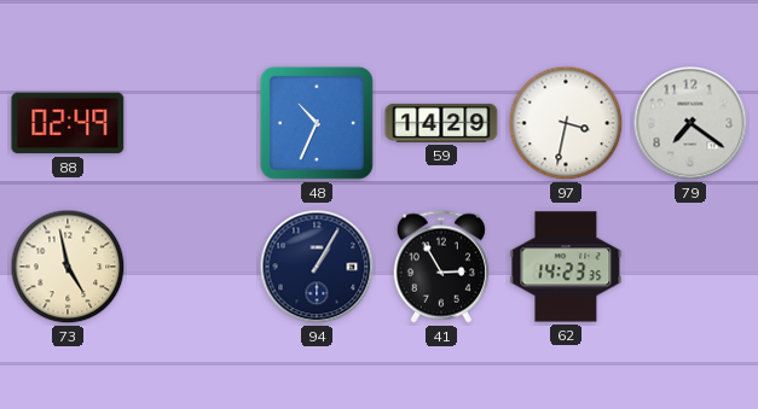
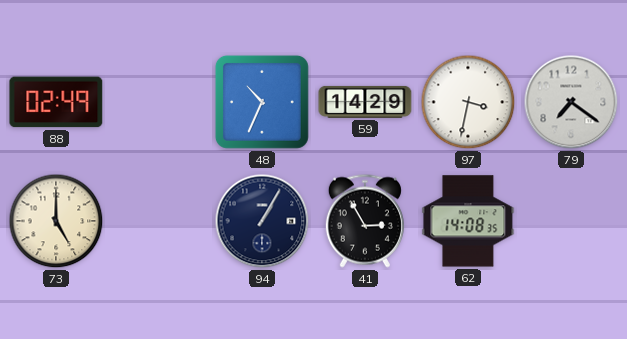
73: 4:58 -> 5:00
62: 14:23 -> 14:08
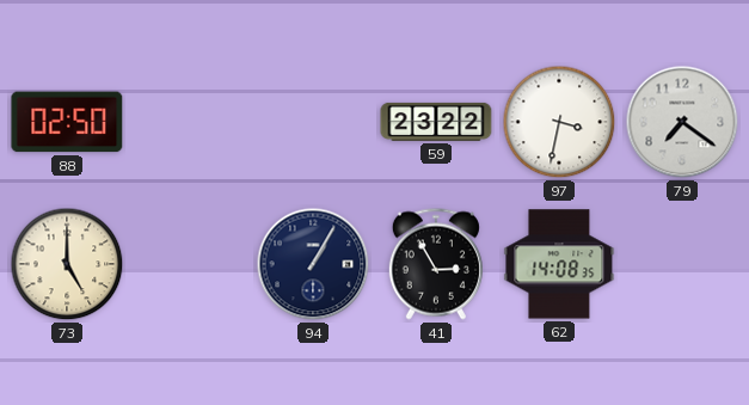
88: 02:49 -> 02:50
48: 10:34 -> none
59: 14:29 -> 23:22
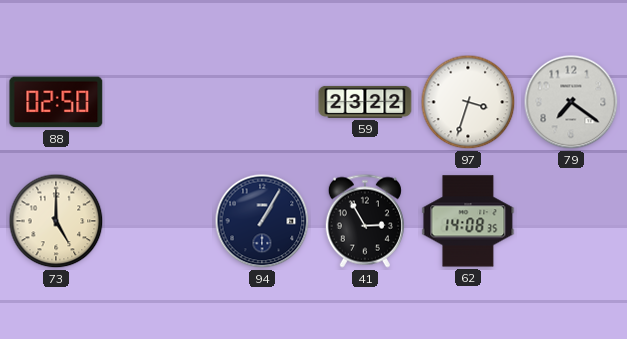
97: 3:32 -> 3:33
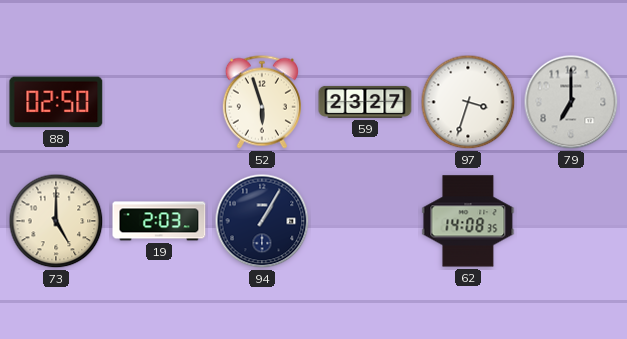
52: none -> 5:57
59: 23:22 -> 23:27
79: 7:21 -> 7:00
19: none -> 2:03
41: 2:55 -> none
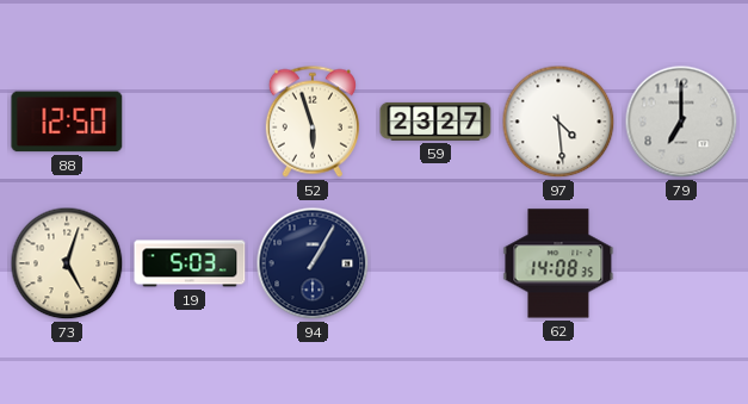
88: 02:50 -> 12:50
97: 3:33 -> 4:29
73: 5:00 -> 5:03
19: 2:03 -> 5:03
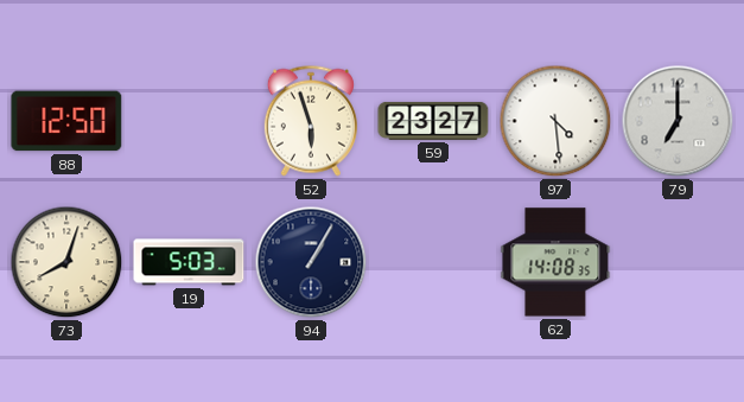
73: 5:03 -> 8:03
